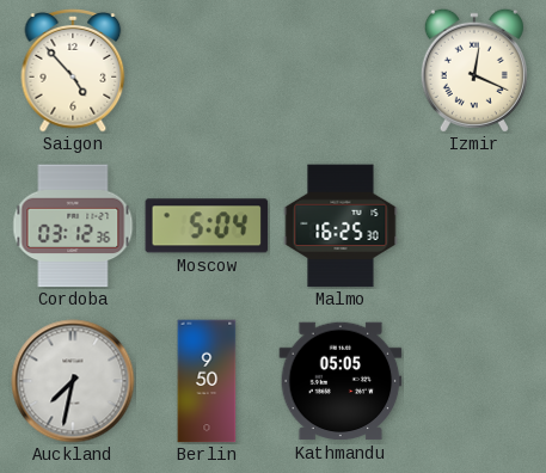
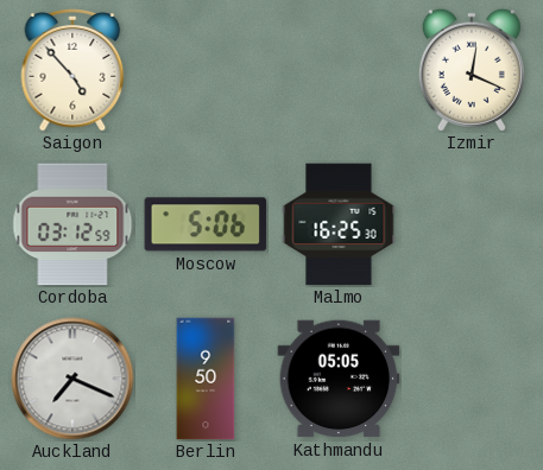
Cordoba: 03:12:36 -> 03:12:59
Moscow: 5:04 -> 5:06
Auckland: 7:32 -> 7:19
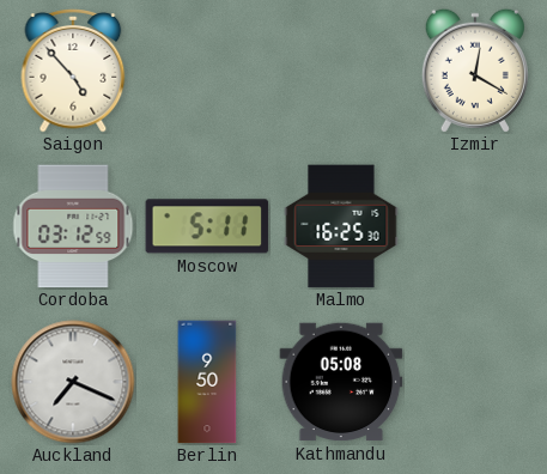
Izmir: 12:19 -> 12:20
Moscow: 5:06 -> 5:11
Kathmandu: 05:05 -> 05:08
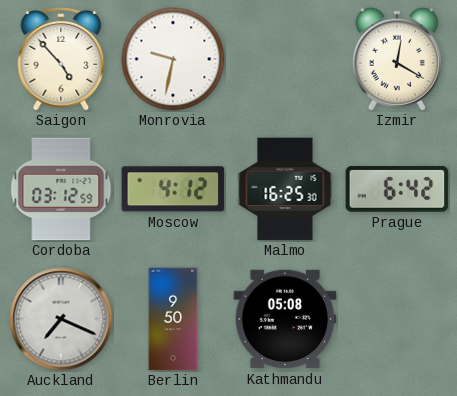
Monrovia: none -> 9:32
Moscow: 5:11 -> 4:12
Prague: none -> 6:42
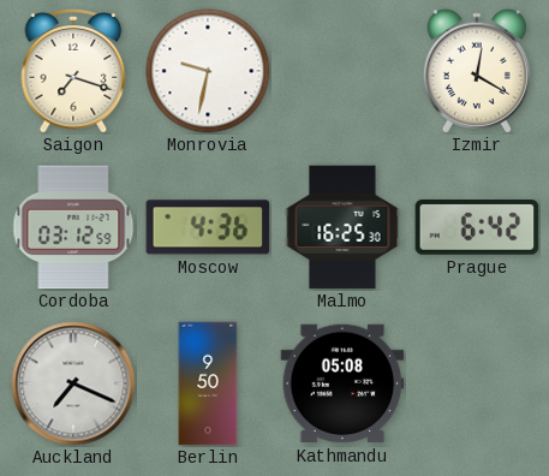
Saigon: 4:53 -> 7:18
Moscow: 4:12 -> 4:36
